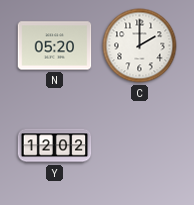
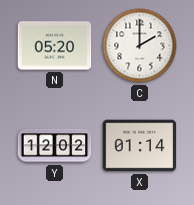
X: none -> 01:14
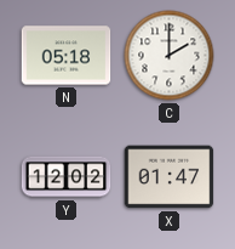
N: 05:20 -> 05:18
X: 01:14 -> 01:47
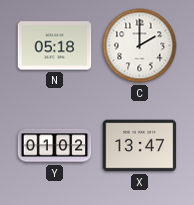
Y: 12:02 -> 01:02
X: 01:47 -> 13:47
